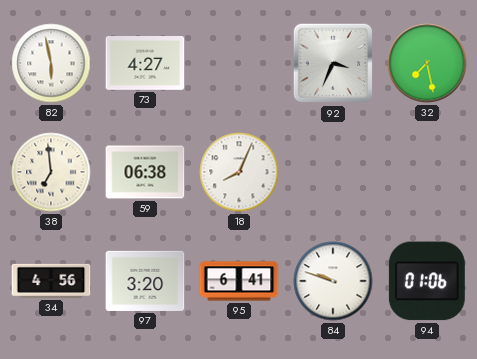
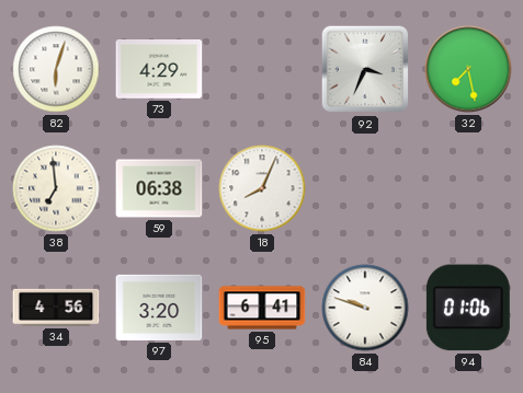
82: 5:58 -> 6:03
73: 4:27 -> 4:29
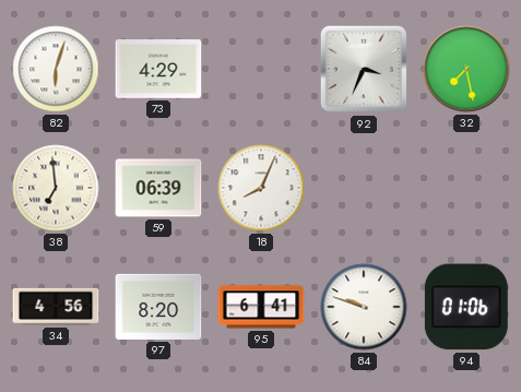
59: 06:38 -> 06:39
97: 3:20 -> 8:20
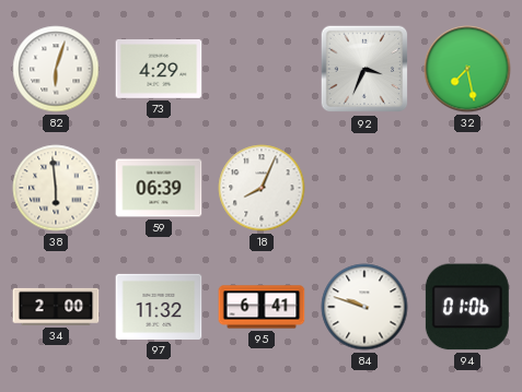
38: 6:59 -> 5:59
34: 4:56 -> 2:00
97: 8:20 -> 11:32
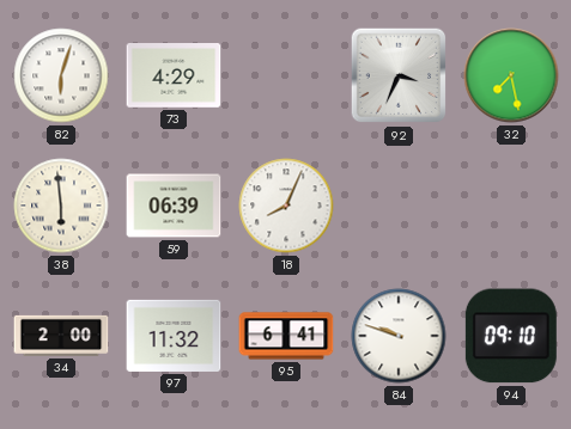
94: 01:06 -> 09:10
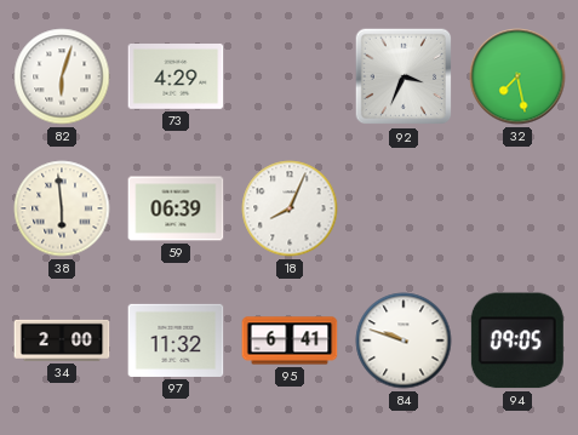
94: 09:10 -> 09:05
